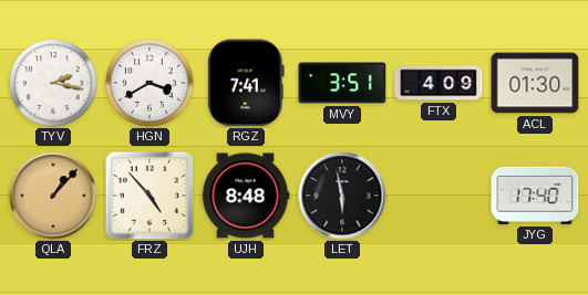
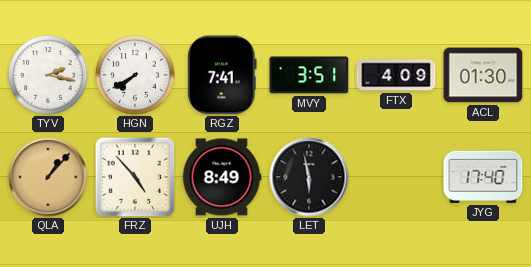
HGN: 3:40 -> 7:40
UJH: 8:48 -> 8:49
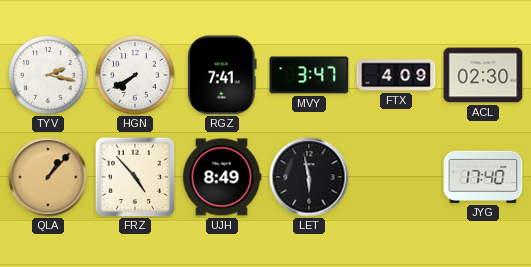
MVY: 3:51 -> 3:47
ACL: 01:30 -> 02:30
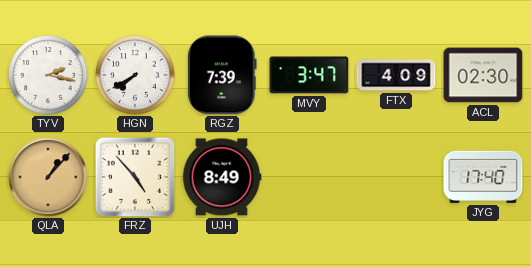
RGZ: 7:41 -> 7:39
LET: 5:58 -> none
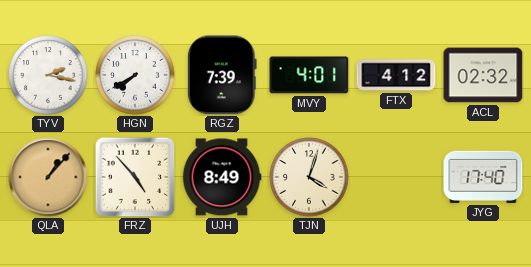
MVY: 3:47 -> 4:01
FTX: 4:09 -> 4:12
ACL: 02:30 -> 02:32
TJN: none -> 4:03
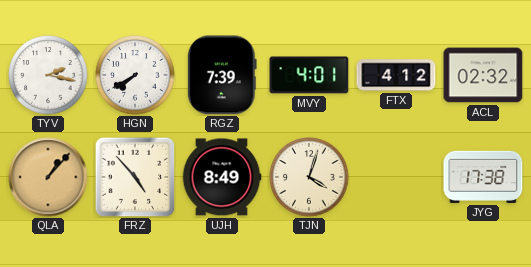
JYG: 17:40 -> 17:38
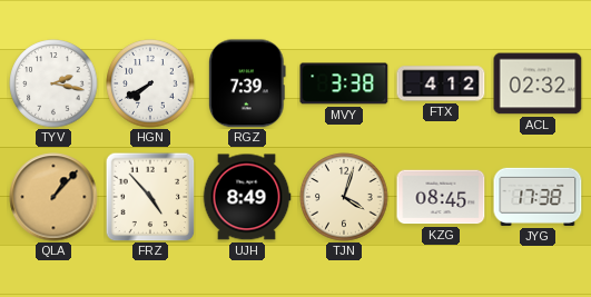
MVY: 4:01 -> 3:38
KZG: none -> 08:45
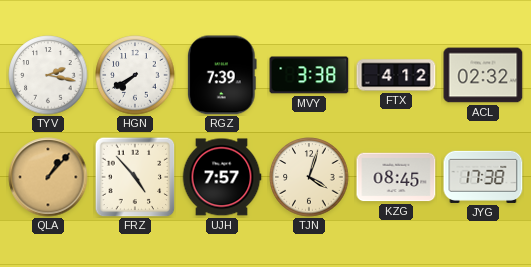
UJH: 8:49 -> 7:57
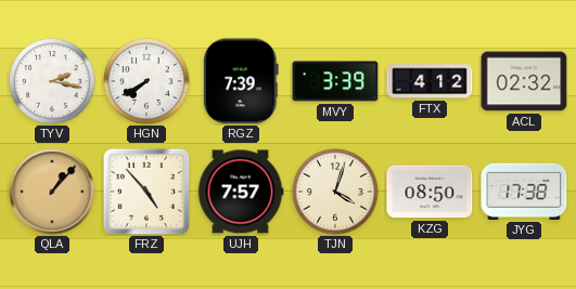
MVY: 3:38 -> 3:39
KZG: 08:45 -> 08:50
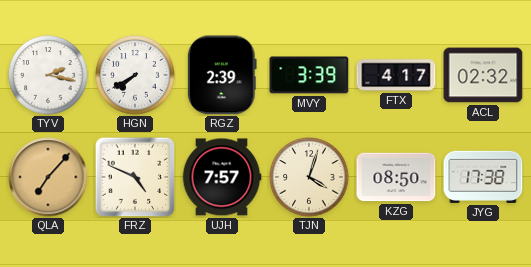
RGZ: 7:39 -> 2:39
FTX: 4:12 -> 4:17
QLA: 1:07 -> 7:07
FRZ: 4:53 -> 4:49
